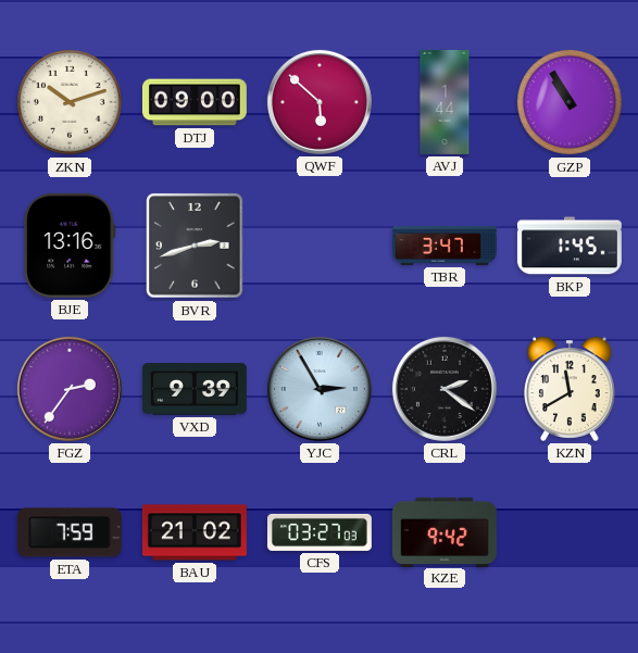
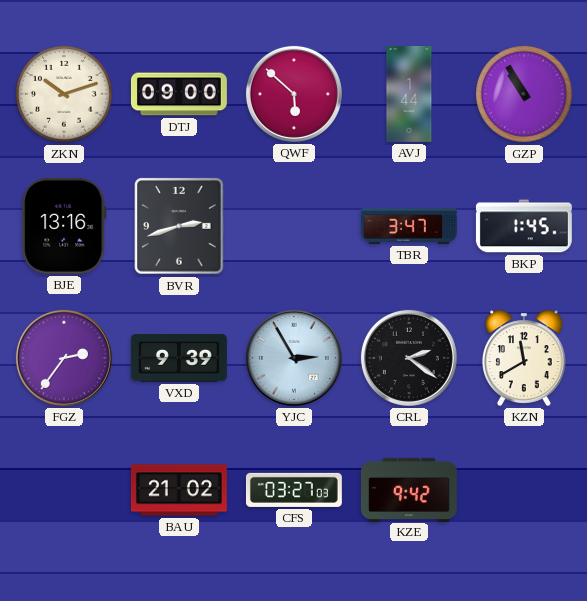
ETA: 7:59 -> none
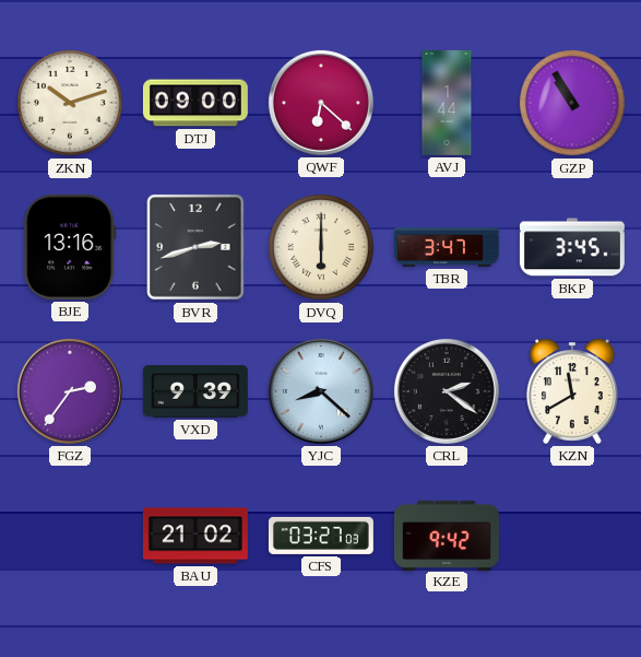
QWF: 5:52 -> 6:22
DVQ: none -> 6:00
BKP: 1:45 -> 3:45
YJC: 2:55 -> 8:22
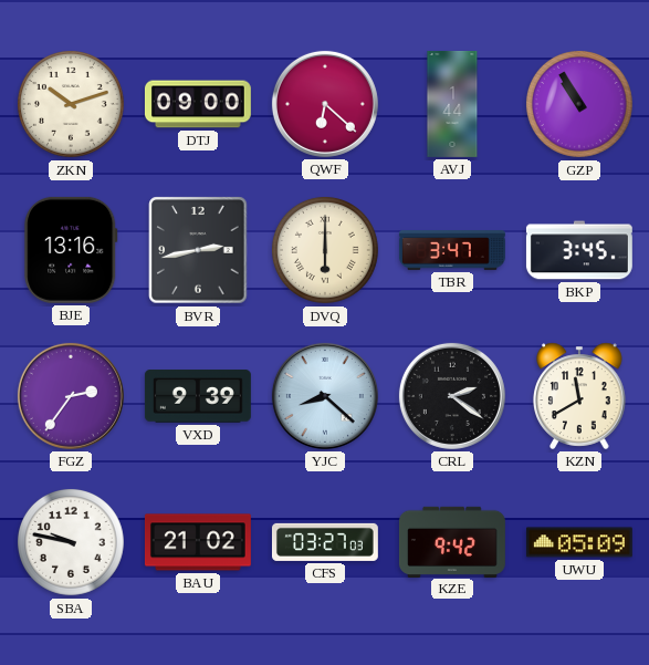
BVR: 2:42 -> 2:43
SBA: none -> 9:47
UWU: none -> 05:09
